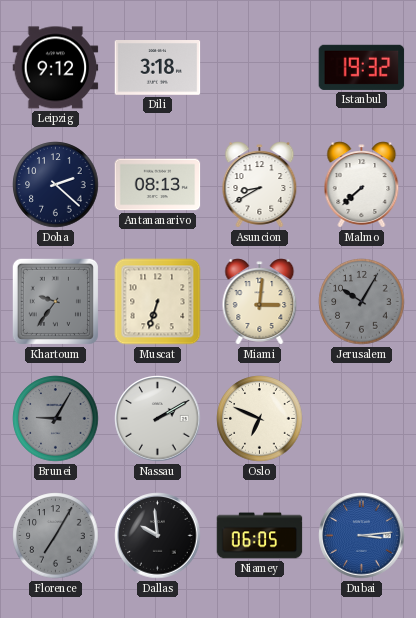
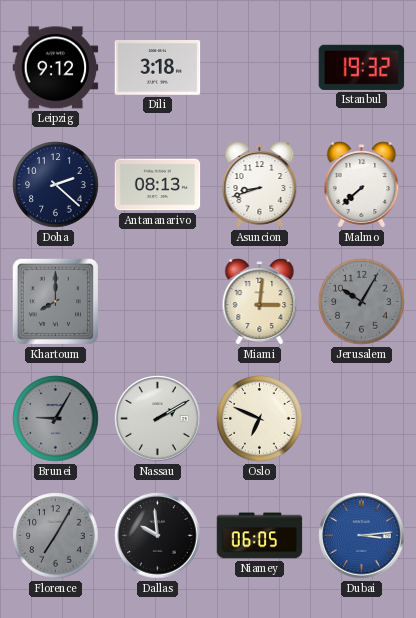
Asuncion: 8:40 -> 8:42
Khartoum: 9:36 -> 8:00
Muscat: 6:33 -> none
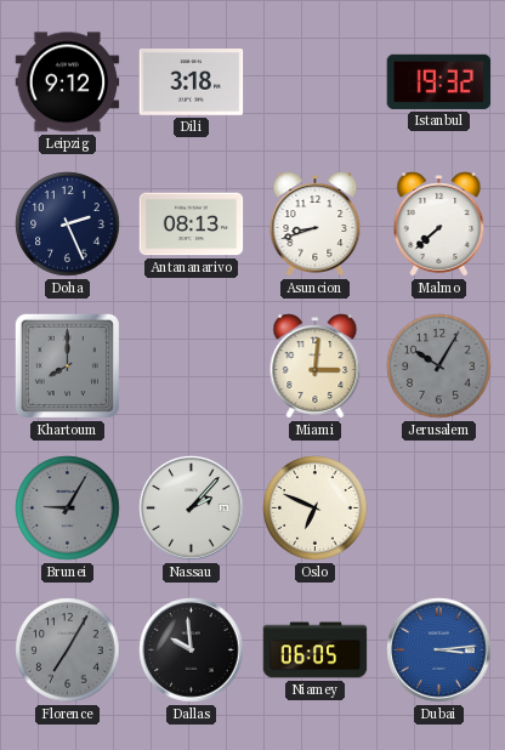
Doha: 2:22 -> 2:26
Nassau: 2:10 -> 2:07
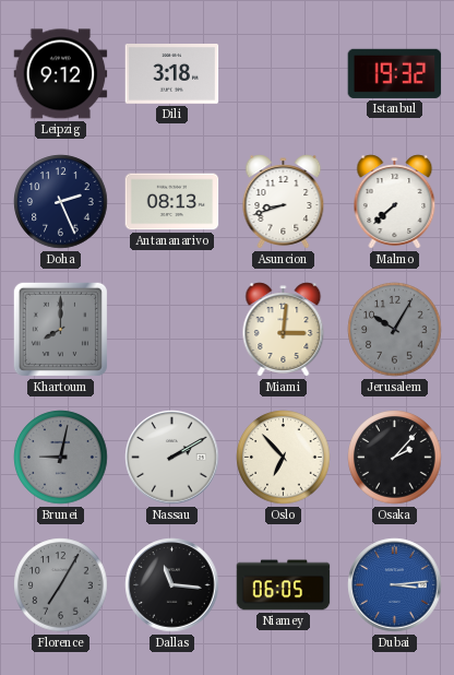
Brunei: 9:05 -> 9:02
Nassau: 2:07 -> 2:10
Oslo: 6:49 -> 6:53
Osaka: none -> 2:07
Dallas: 9:59 -> 11:16
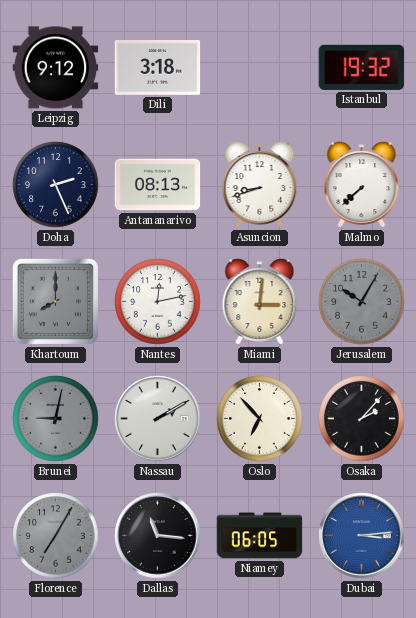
Nantes: none -> 12:13
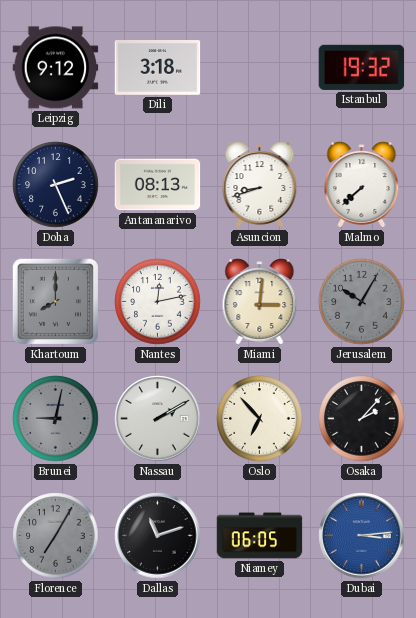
Dallas: 11:16 -> 11:12
